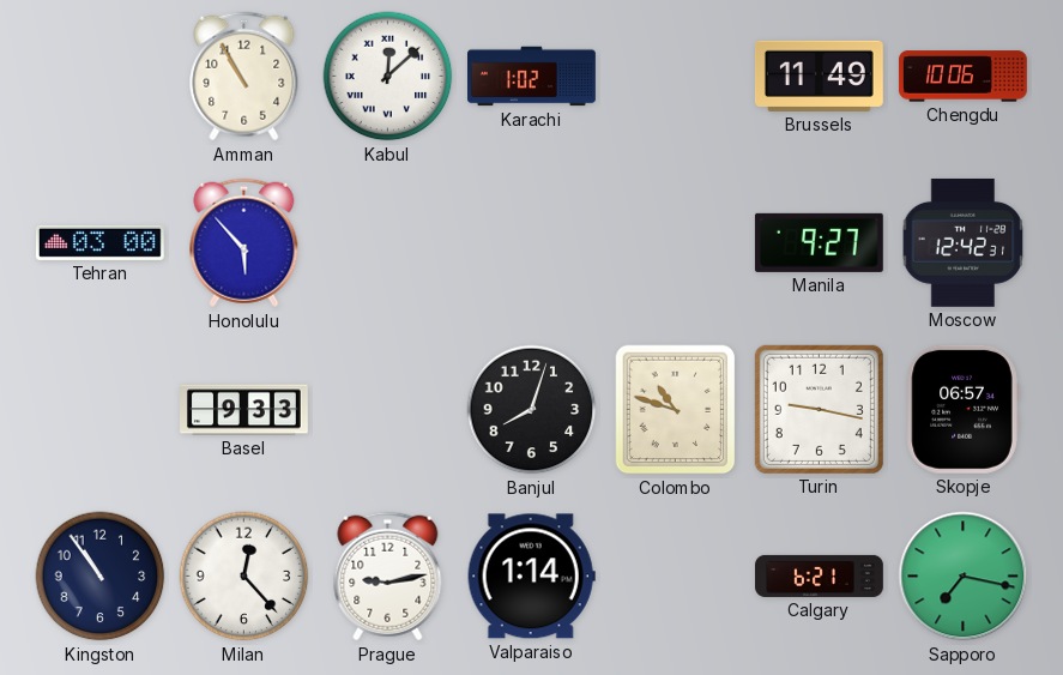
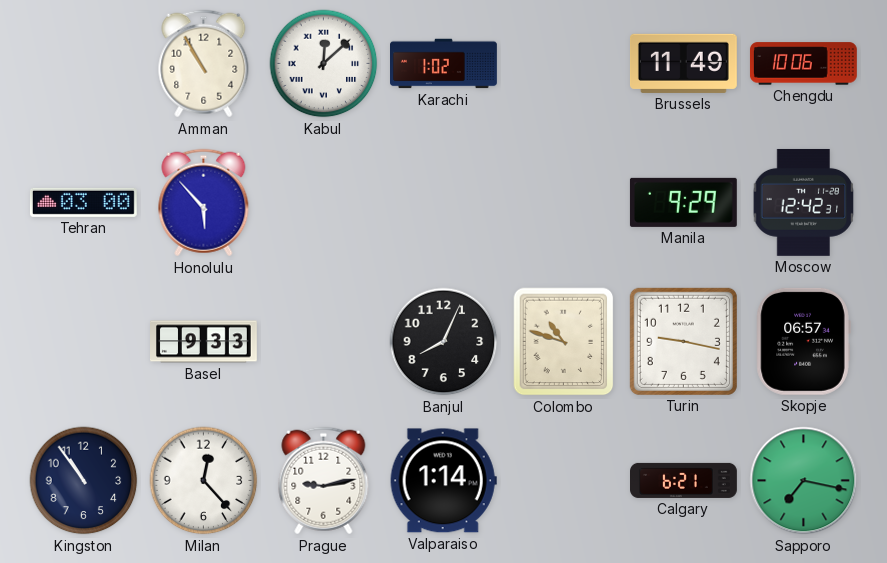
Manila: 9:27 -> 9:29
Banjul: 8:03 -> 8:04
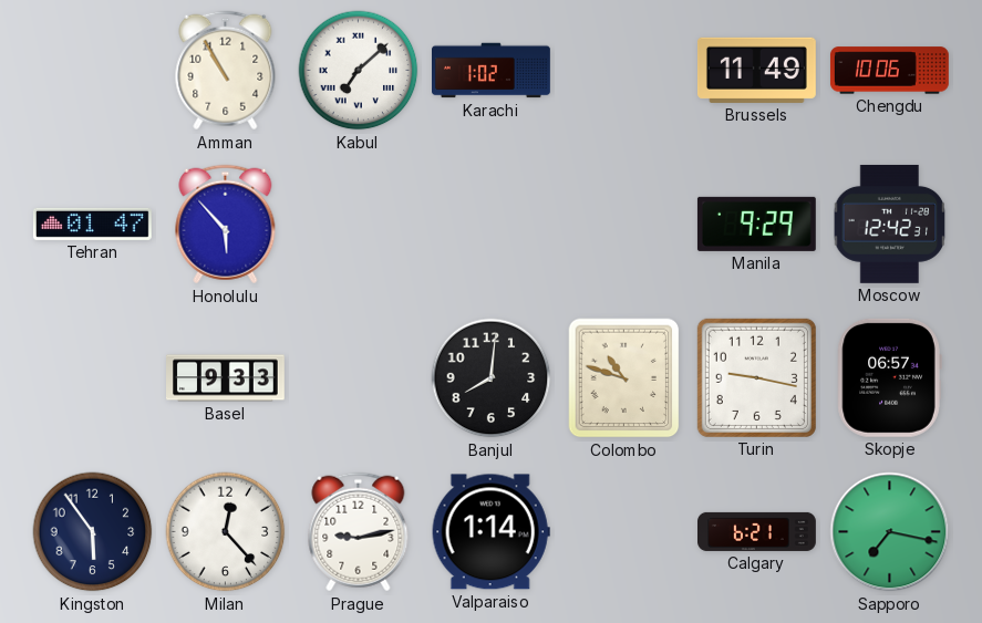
Kabul: 12:08 -> 7:08
Tehran: 03:00 -> 01:47
Banjul: 8:04 -> 8:01
Kingston: 10:54 -> 5:54
